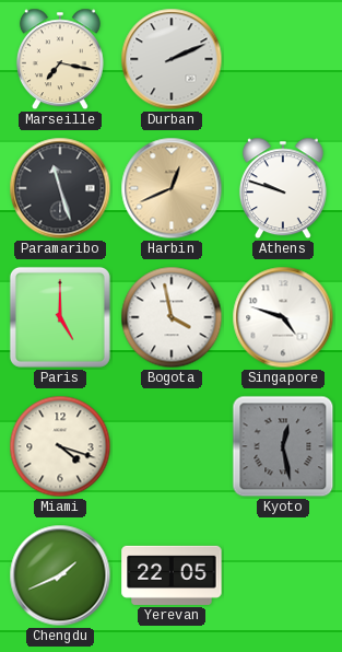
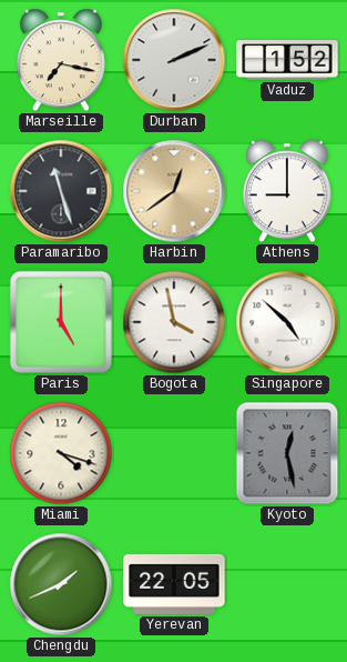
Vaduz: none -> 1:52
Harbin: 12:41 -> 12:39
Athens: 9:48 -> 9:00
Singapore: 4:48 -> 4:52
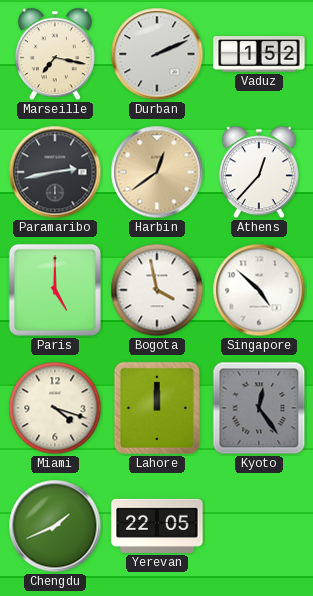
Paramaribo: 11:27 -> 2:43
Athens: 9:00 -> 12:37
Lahore: none -> 12:00
Kyoto: 12:28 -> 12:24
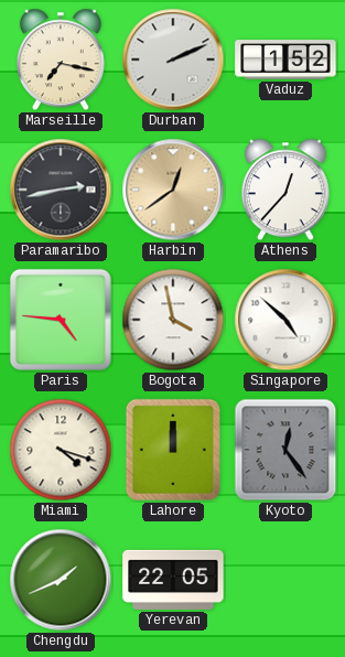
Paris: 5:00 -> 4:46
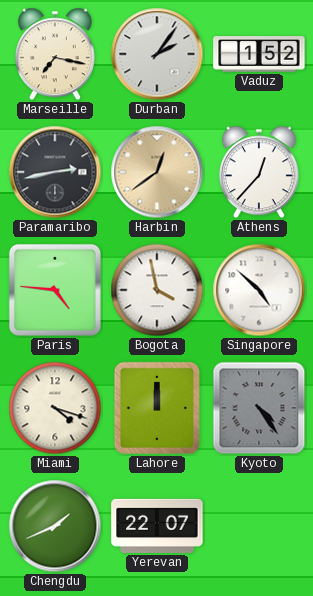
Durban: 2:11 -> 2:06
Kyoto: 12:24 -> 4:24
Yerevan: 22:05 -> 22:07
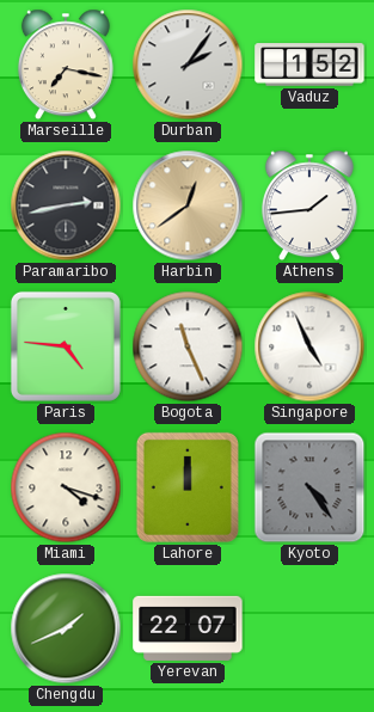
Athens: 12:37 -> 1:44
Bogota: 3:58 -> 11:26
Singapore: 4:52 -> 4:56
